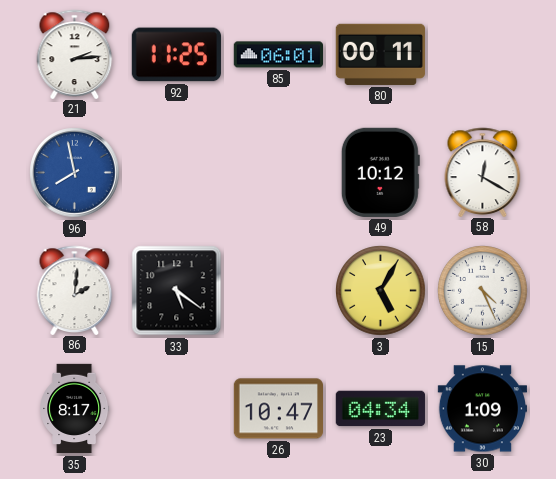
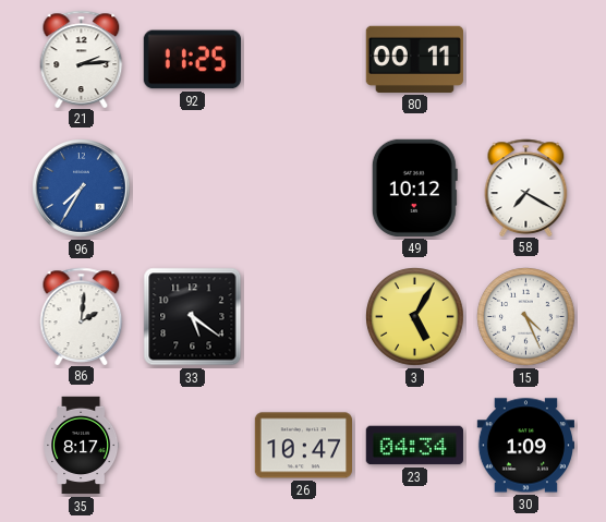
85: 06:01 -> none
96: 7:58 -> 7:35
58: 12:20 -> 7:20
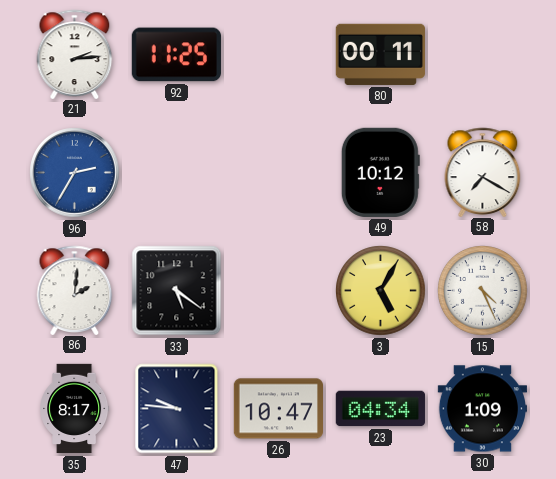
96: 7:35 -> 2:35
47: none -> 9:46
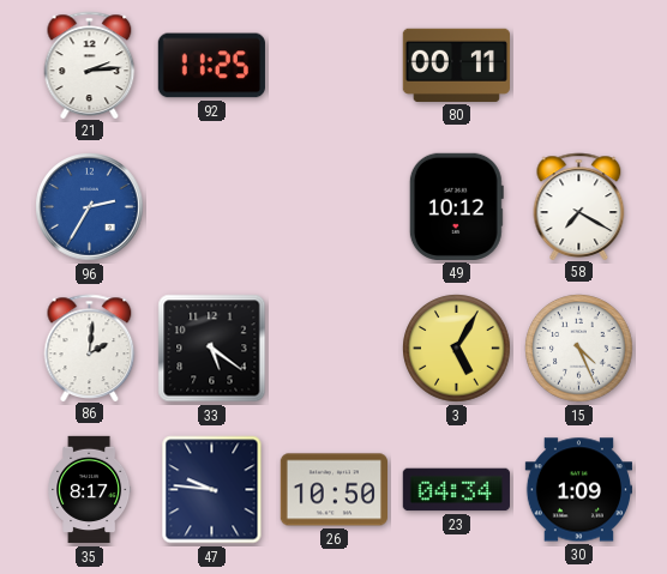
26: 10:47 -> 10:50
